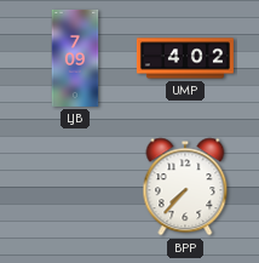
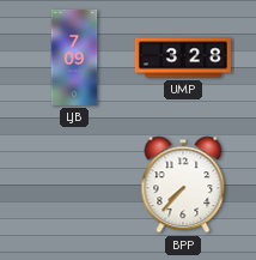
UMP: 4:02 -> 3:28
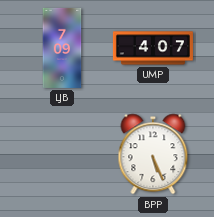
UMP: 3:28 -> 4:07
BPP: 7:37 -> 5:26
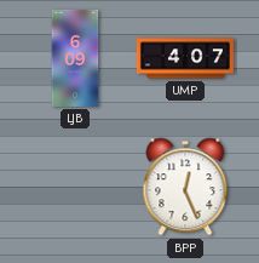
LJB: 7:09 -> 6:09
BPP: 5:26 -> 12:26
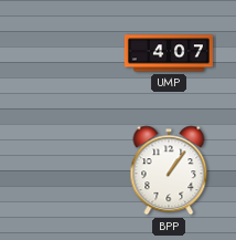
LJB: 6:09 -> none
BPP: 12:26 -> 1:06
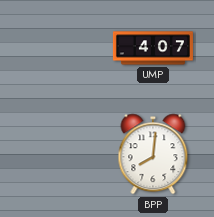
BPP: 1:06 -> 8:01
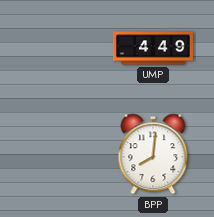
UMP: 4:07 -> 4:49
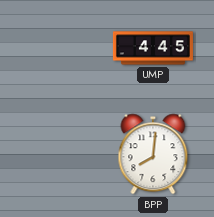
UMP: 4:49 -> 4:45
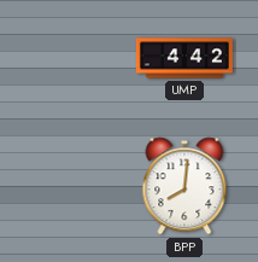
UMP: 4:45 -> 4:42
